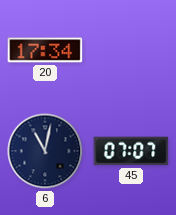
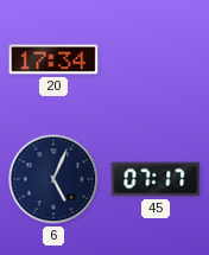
6: 11:02 -> 5:04
45: 07:07 -> 07:17
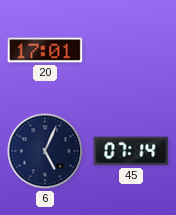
20: 17:34 -> 17:01
45: 07:17 -> 07:14
